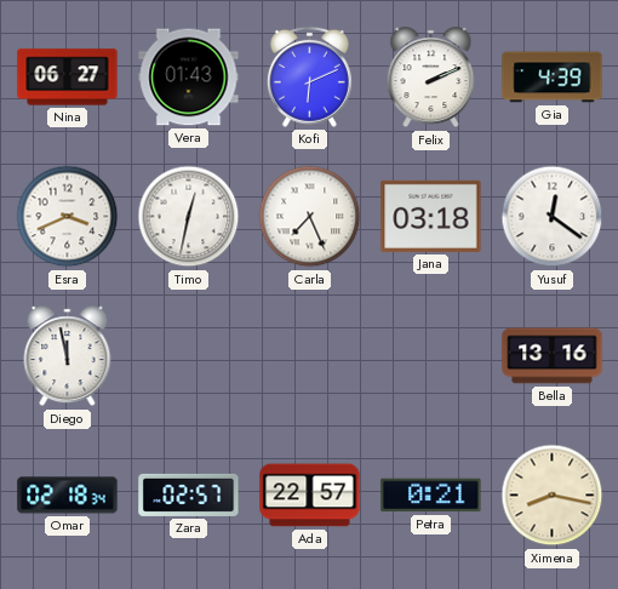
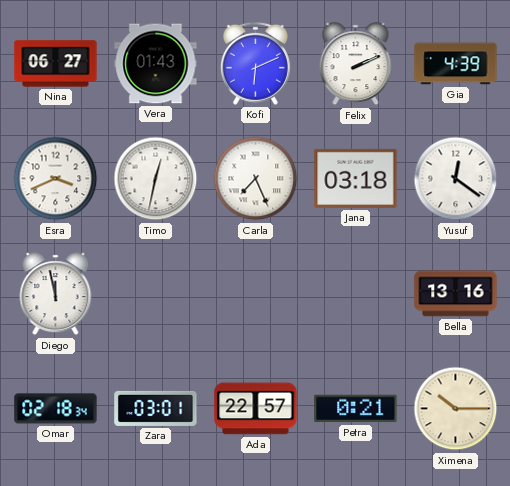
Zara: 02:57 -> 03:01
Ximena: 8:17 -> 10:15
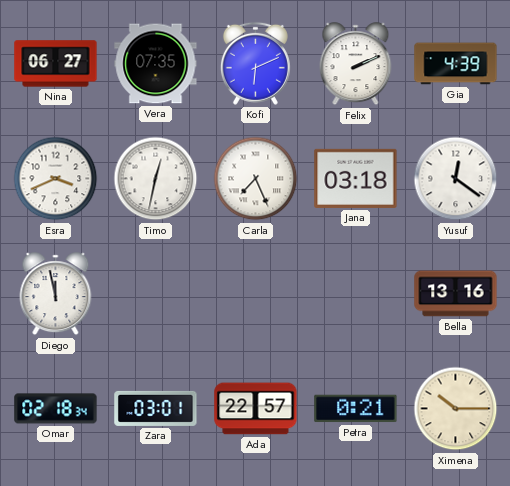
Vera: 01:43 -> 07:35
